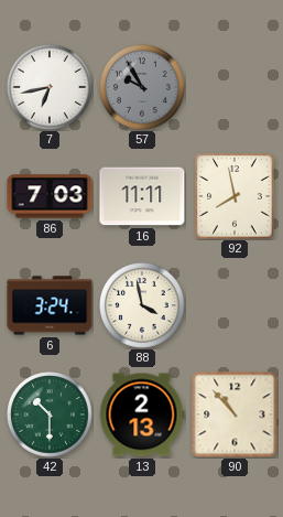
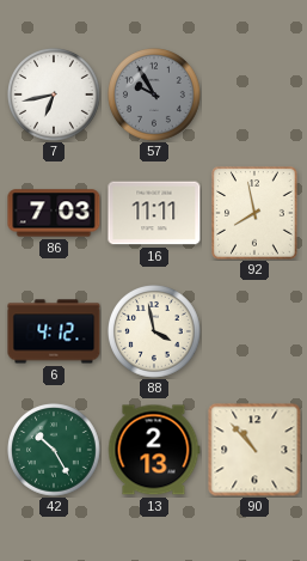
6: 3:24 -> 4:12
42: 10:30 -> 10:25
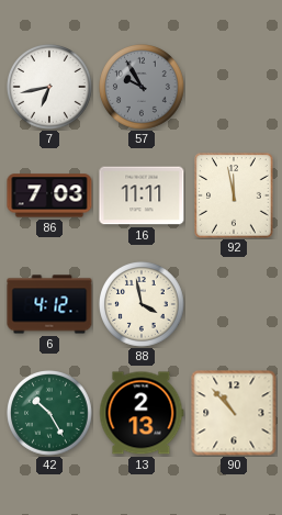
92: 7:58 -> 11:58
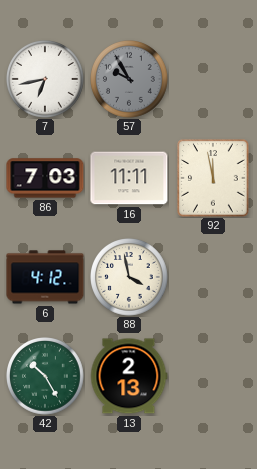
90: 10:53 -> none
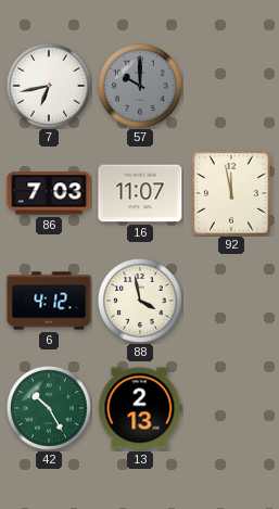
57: 9:55 -> 10:00
16: 11:11 -> 11:07
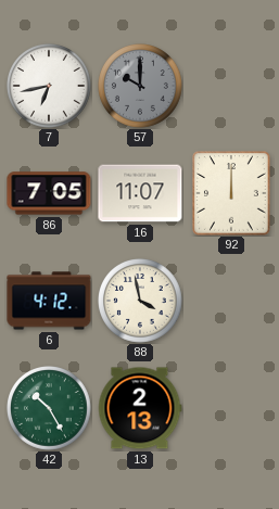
86: 7:03 -> 7:05
92: 11:58 -> 12:00
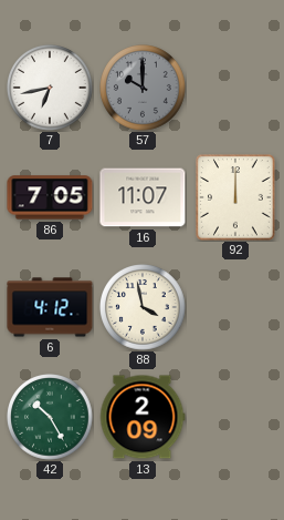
13: 2:13 -> 2:09
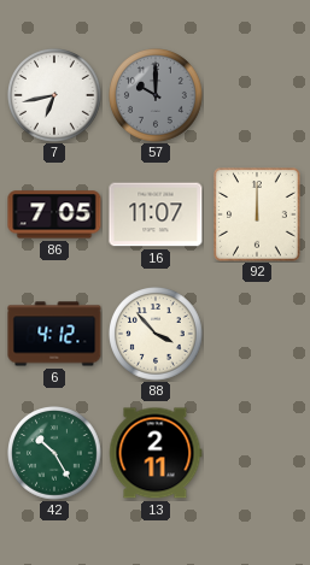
88: 3:58 -> 3:53
13: 2:09 -> 2:11
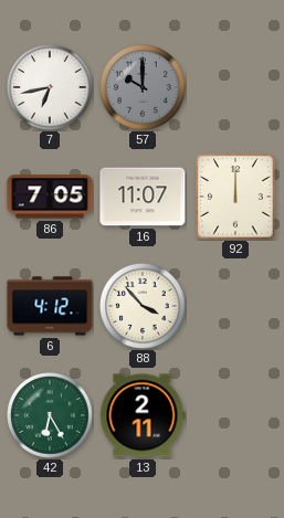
42: 10:25 -> 6:25
